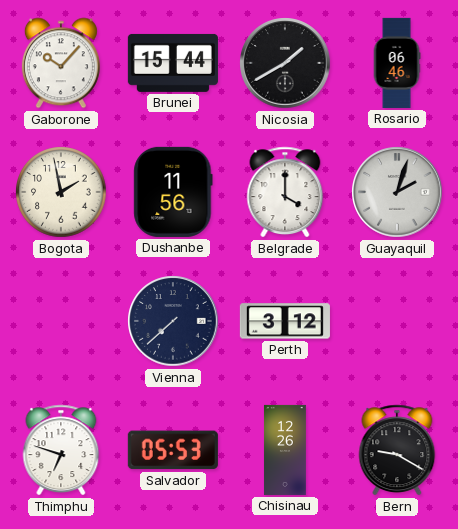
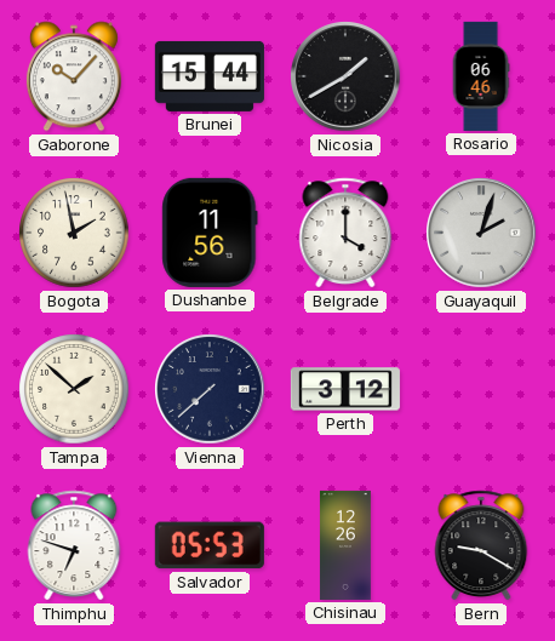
Tampa: none -> 1:52
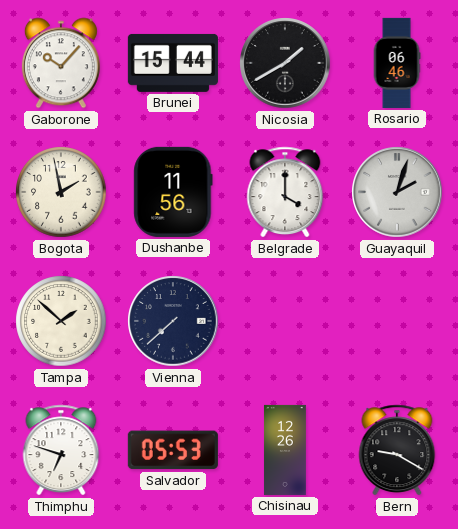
Perth: 3:12 -> none
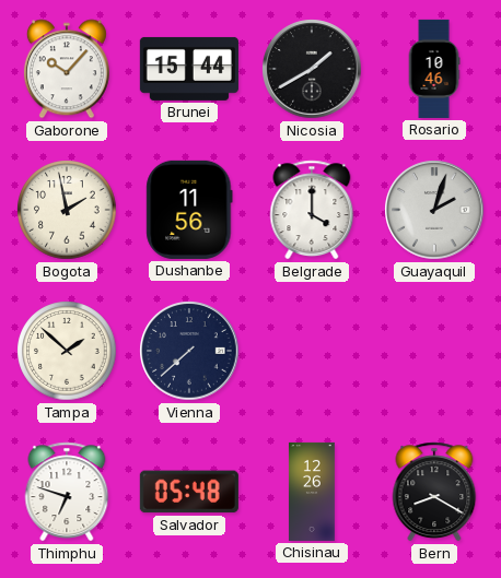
Rosario: 06:46 -> 10:46
Salvador: 05:53 -> 05:48
Bern: 9:20 -> 8:20
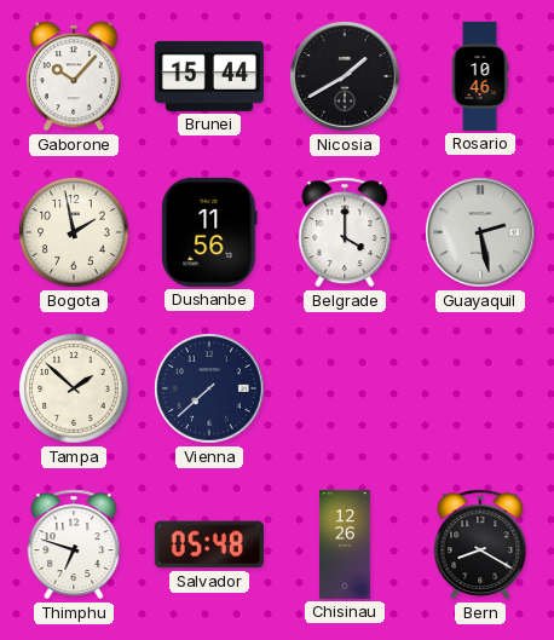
Guayaquil: 2:03 -> 2:28
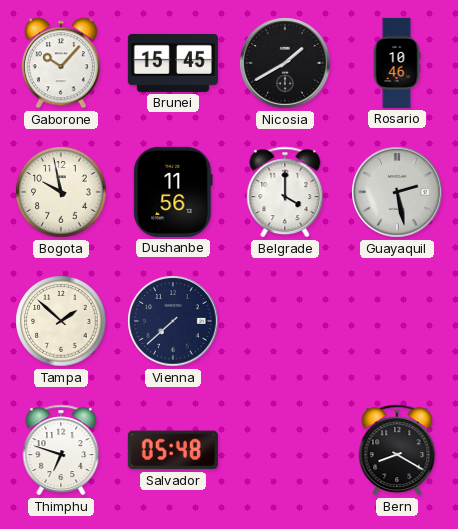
Brunei: 15:44 -> 15:45
Bogota: 1:58 -> 9:58
Chisinau: 12:26 -> none
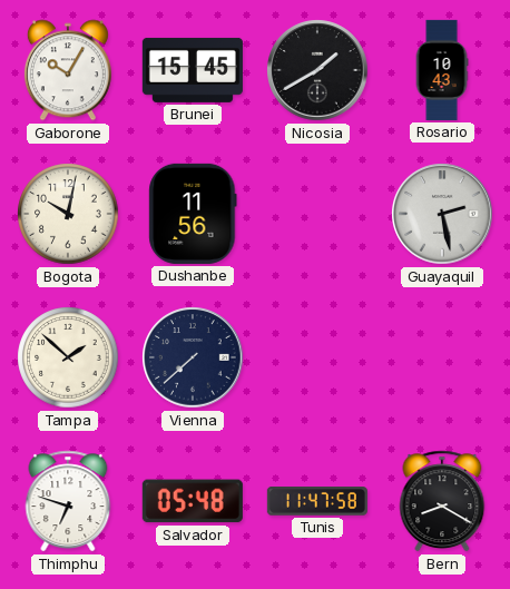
Gaborone: 10:07 -> 10:05
Rosario: 10:46 -> 10:43
Bogota: 9:58 -> 10:02
Belgrade: 4:00 -> none
Tunis: none -> 11:47
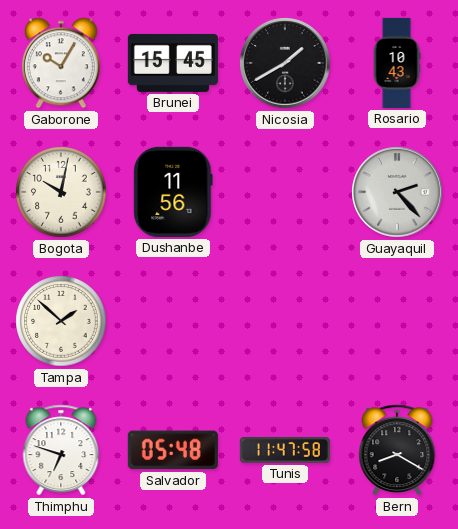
Guayaquil: 2:28 -> 2:23
Vienna: 7:38 -> none
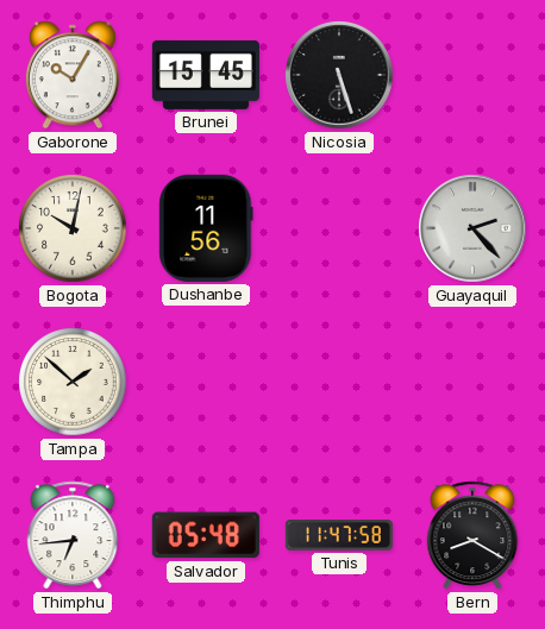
Nicosia: 1:40 -> 5:27
Rosario: 10:43 -> none
Thimphu: 6:48 -> 6:44
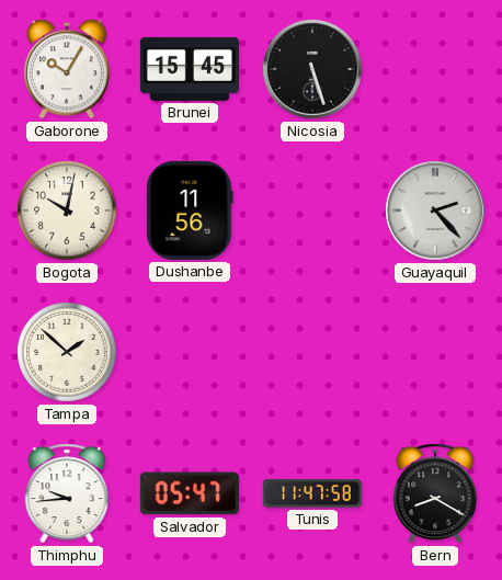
Thimphu: 6:44 -> 9:44
Salvador: 05:48 -> 05:47
